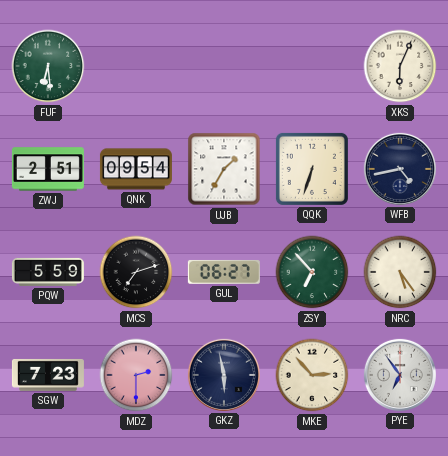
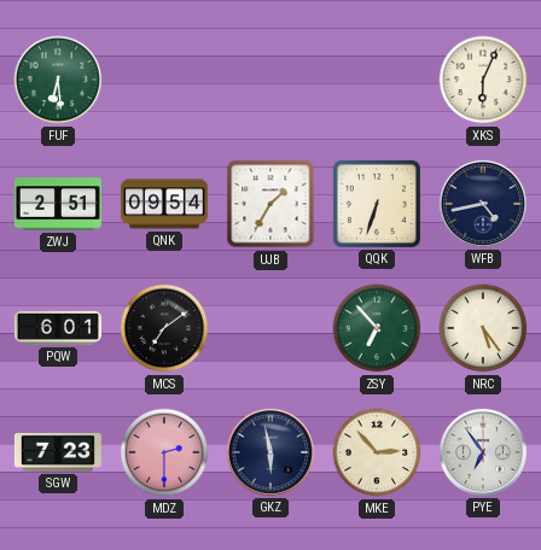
PQW: 5:59 -> 6:01
MCS: 7:12 -> 7:09
GUL: 06:27 -> none
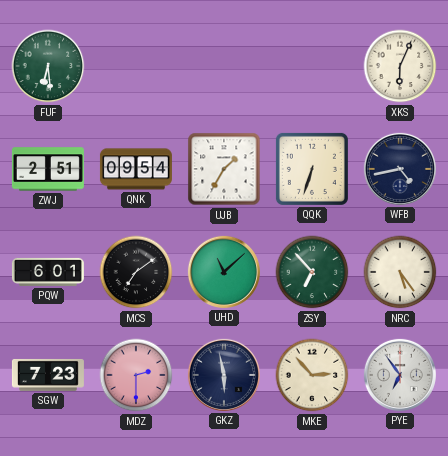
UHD: none -> 11:08
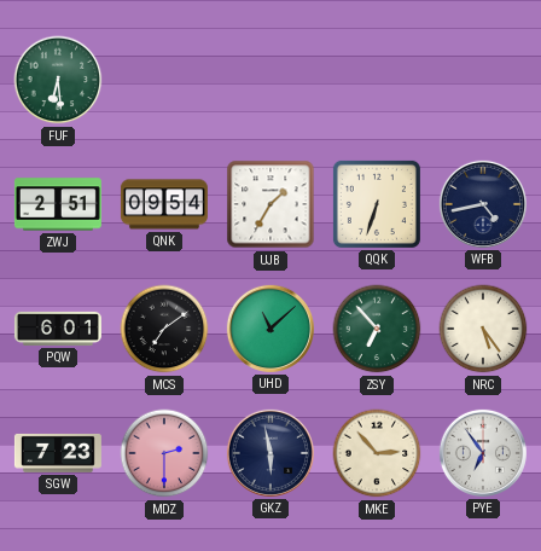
XKS: 6:04 -> none
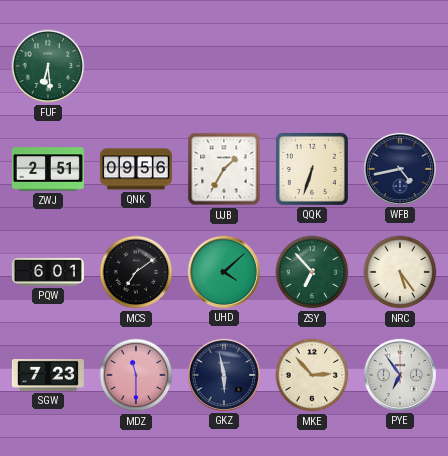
QNK: 09:54 -> 09:56
UHD: 11:08 -> 4:08
MDZ: 2:30 -> 11:30
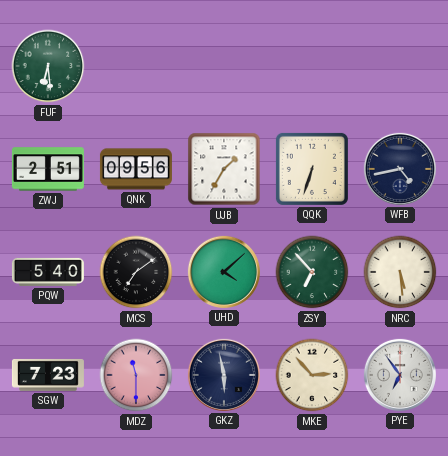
PQW: 6:01 -> 5:40
NRC: 5:24 -> 5:29
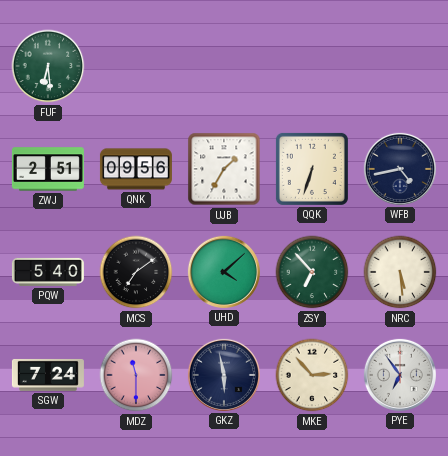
SGW: 7:23 -> 7:24
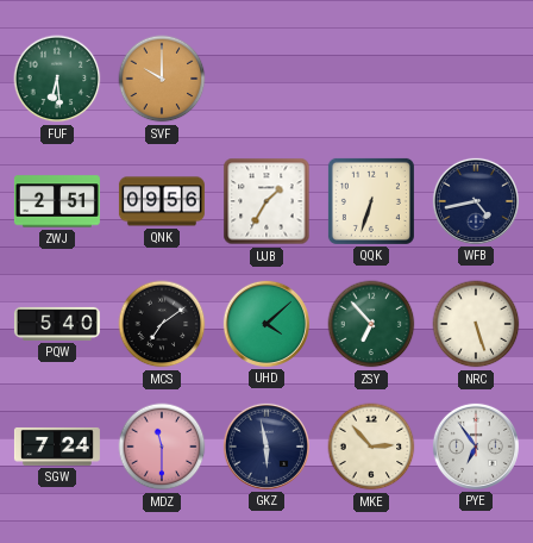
SVF: none -> 10:00
NRC: 5:29 -> 5:27
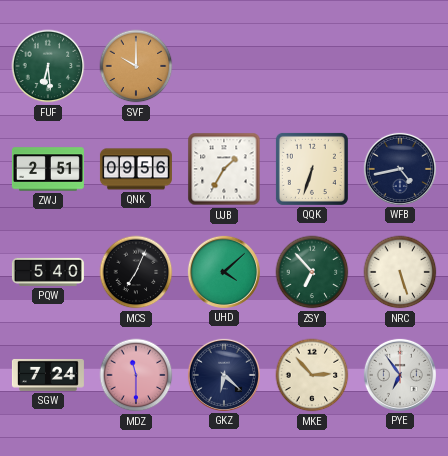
MCS: 7:09 -> 7:04
GKZ: 5:58 -> 6:22
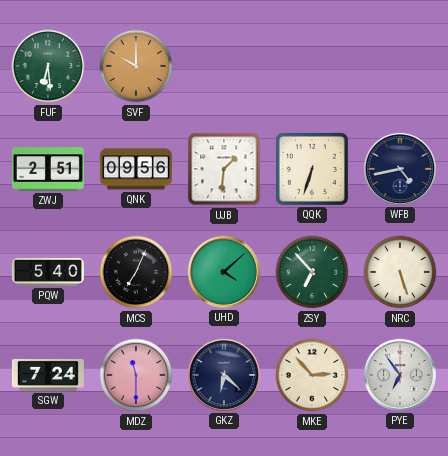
UJB: 1:35 -> 1:31
